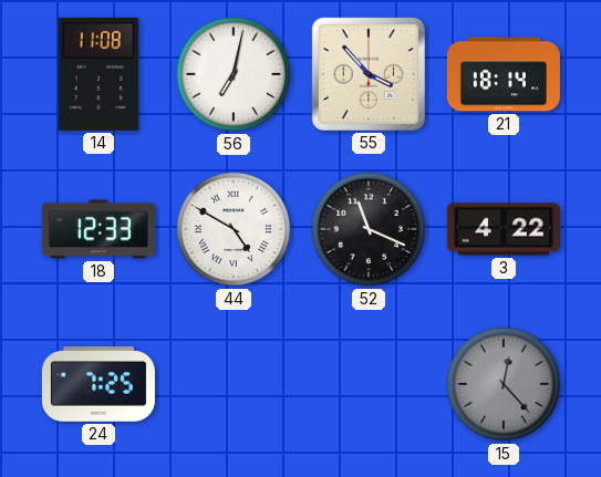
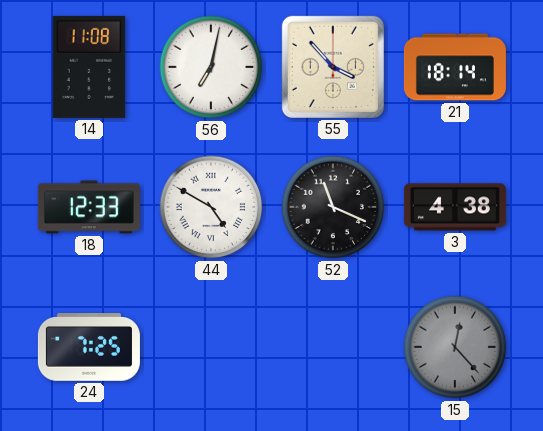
3: 4:22 -> 4:38
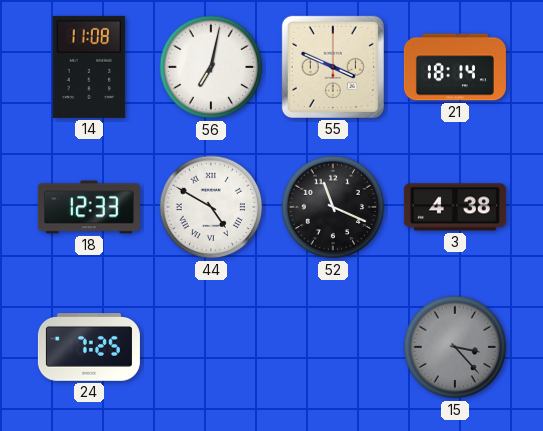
55: 3:53 -> 3:49
15: 12:23 -> 3:23
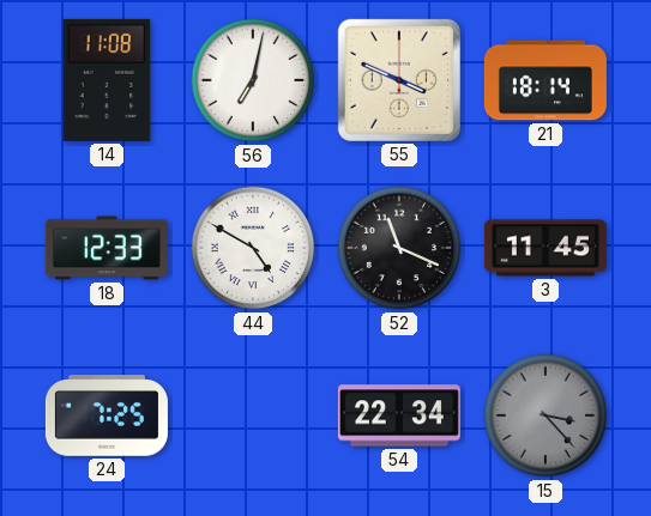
3: 4:38 -> 11:45
54: none -> 22:34
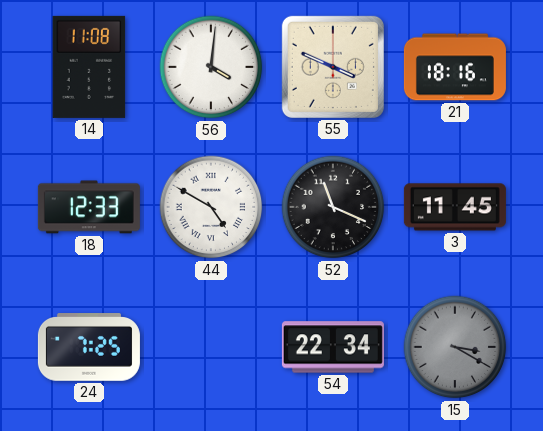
56: 7:02 -> 4:01
21: 18:14 -> 18:16
15: 3:23 -> 3:20
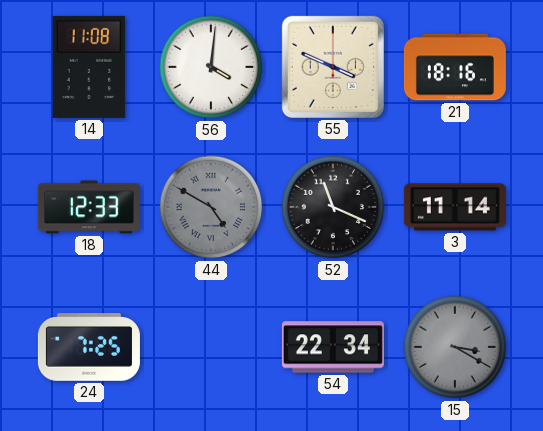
44 dial: white -> grey
3: 11:45 -> 11:14
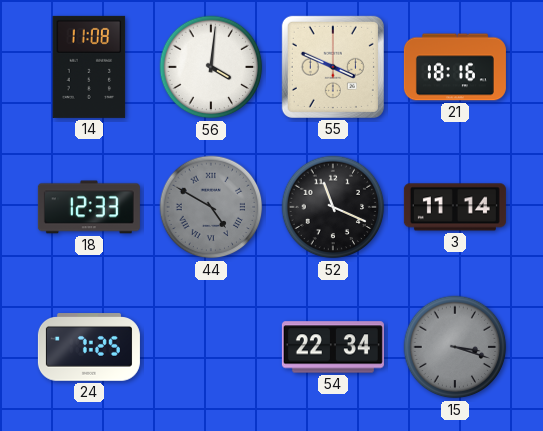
15: 3:20 -> 3:18
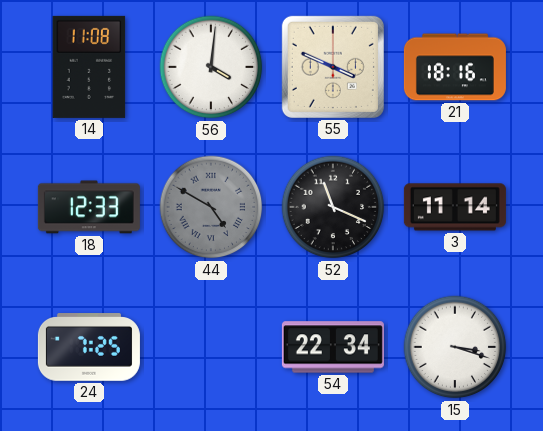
15 dial: grey -> white
